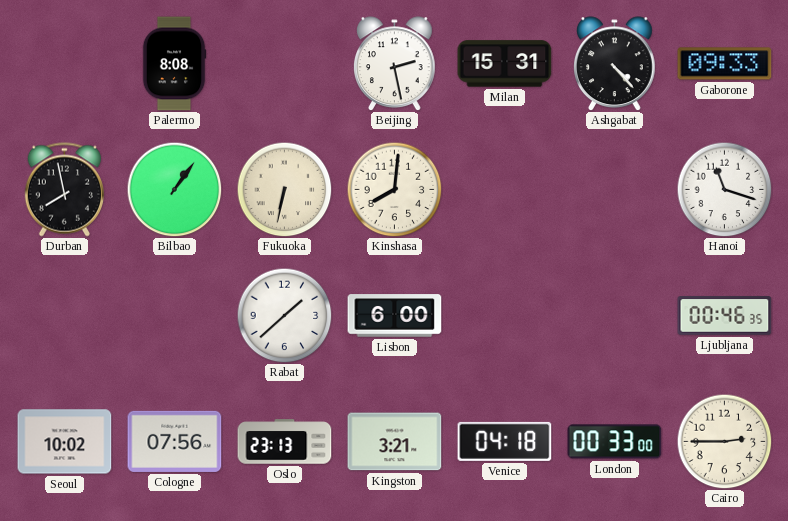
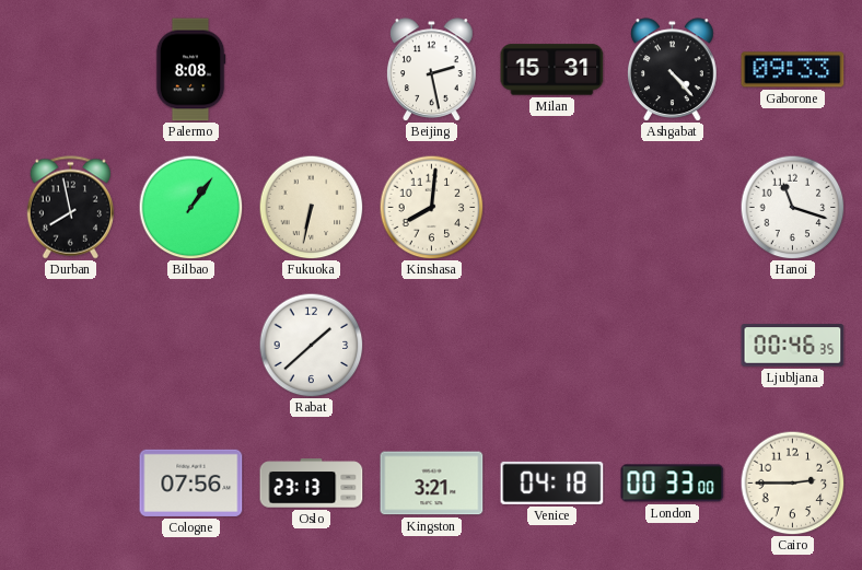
Lisbon: 6:00 -> none
Seoul: 10:02 -> none
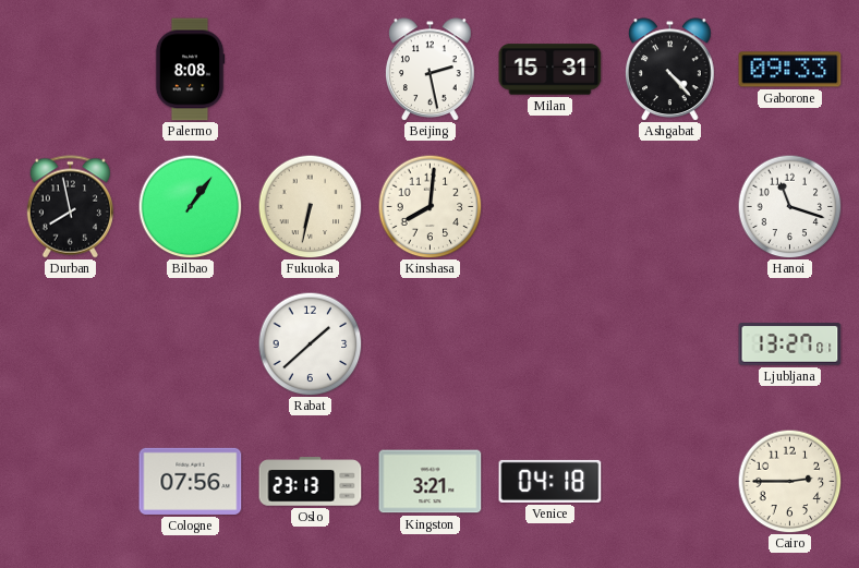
Ljubljana: 00:46 -> 13:27
London: 00:33 -> none
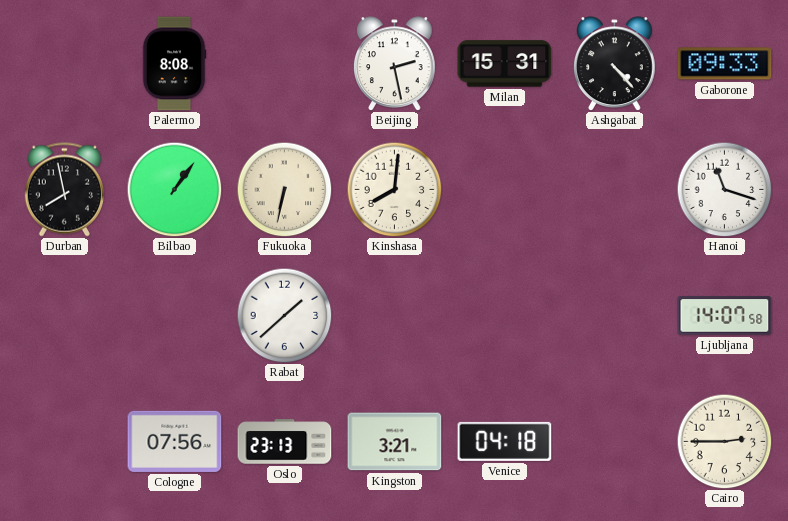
Ljubljana: 13:27 -> 14:07
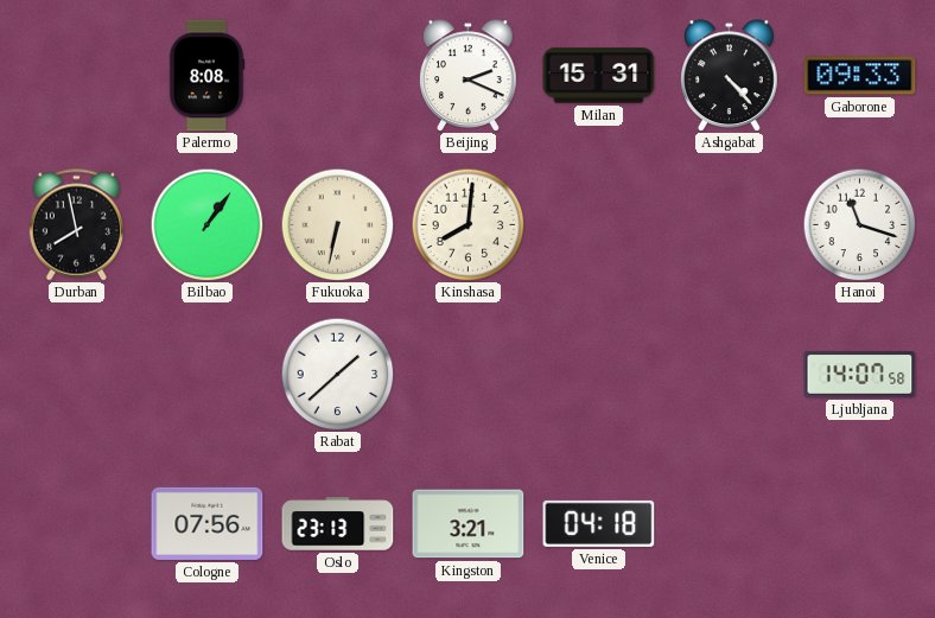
Beijing: 2:28 -> 2:19
Cairo: 2:45 -> none
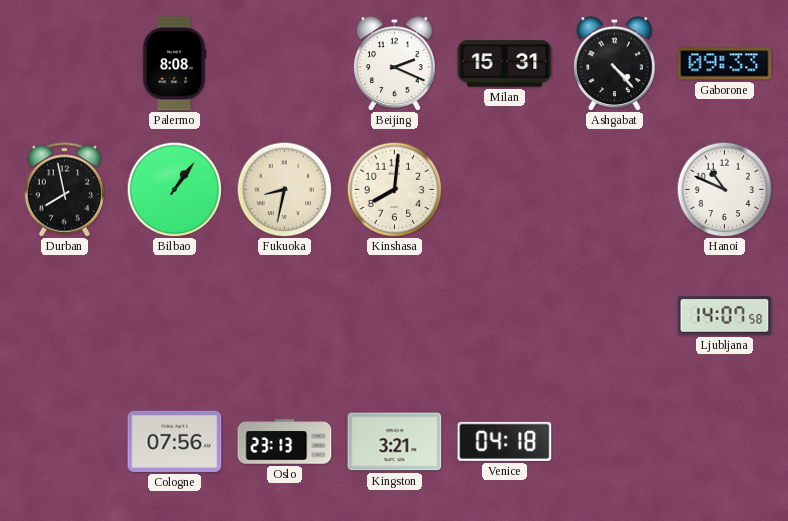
Fukuoka: 6:32 -> 8:32
Hanoi: 11:18 -> 10:49
Rabat: 1:38 -> none
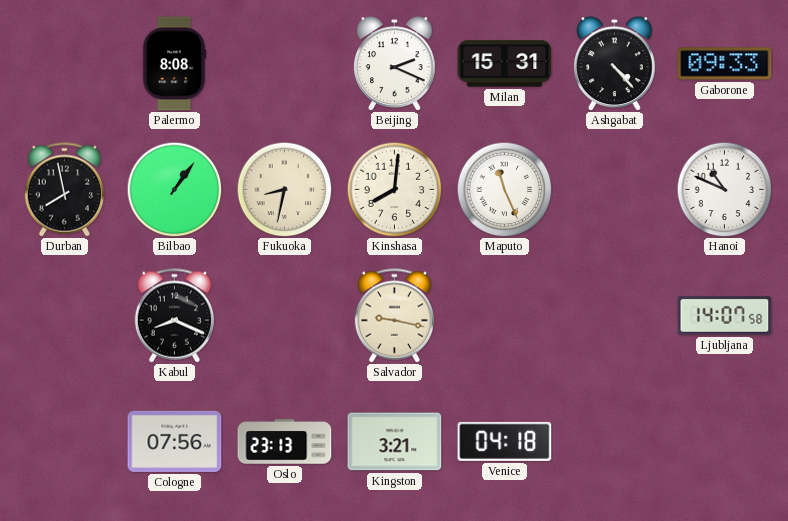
Maputo: none -> 11:26
Kabul: none -> 8:19
Salvador: none -> 9:17
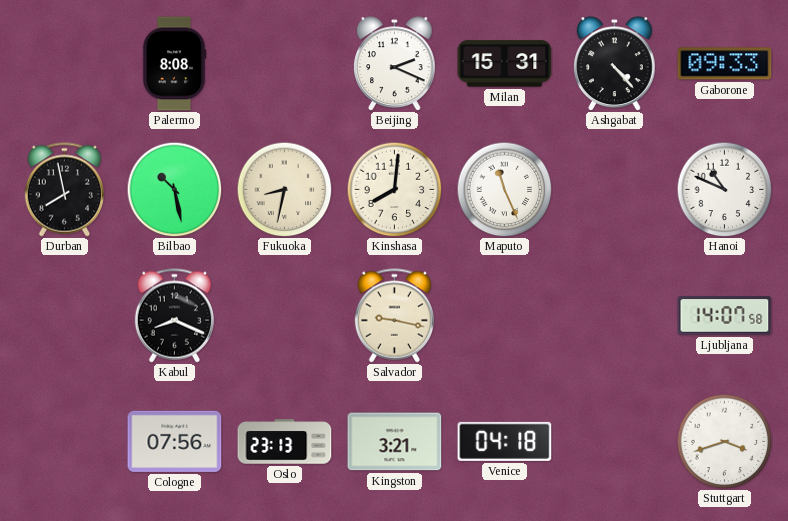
Bilbao: 1:06 -> 10:28
Stuttgart: none -> 3:42
